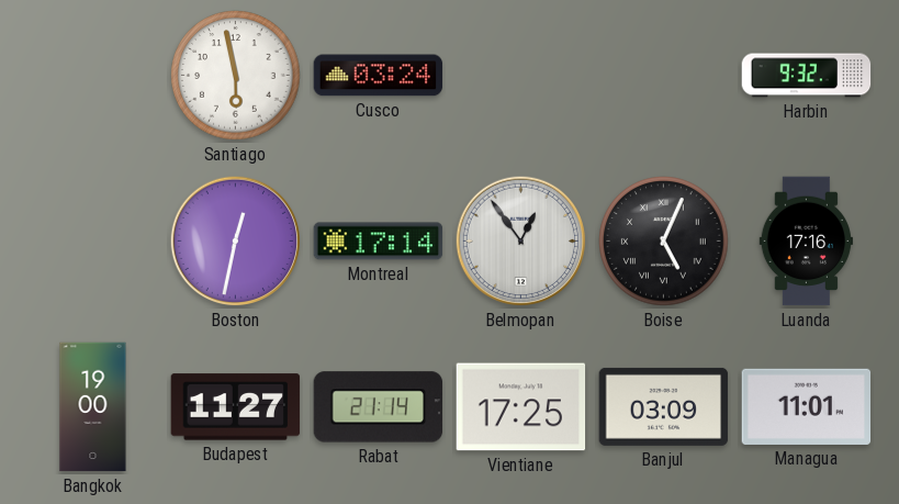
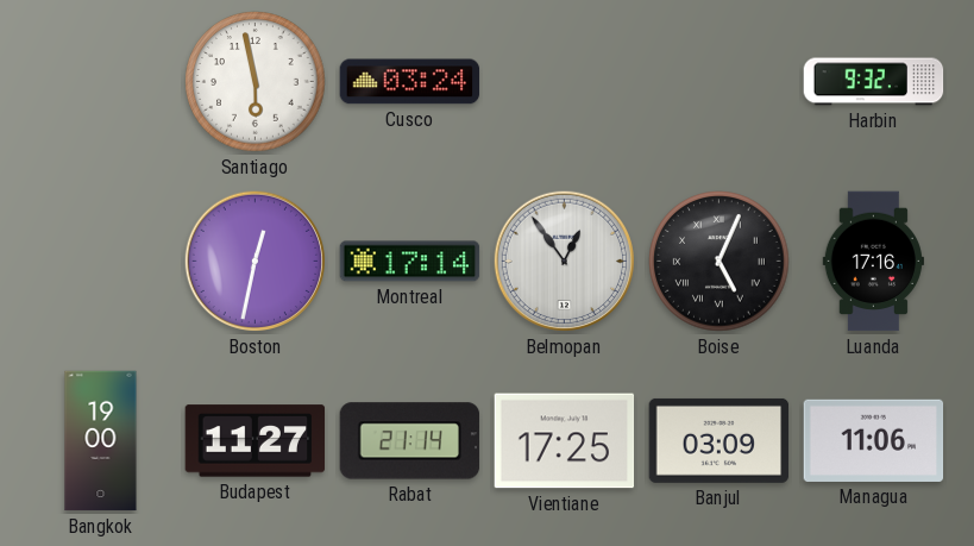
Managua: 11:01 -> 11:06
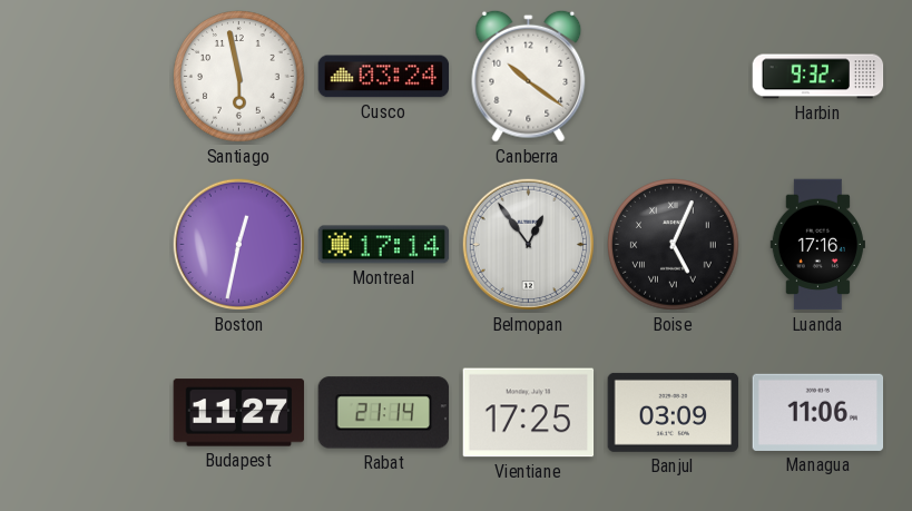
Canberra: none -> 10:21
Bangkok: 19:00 -> none
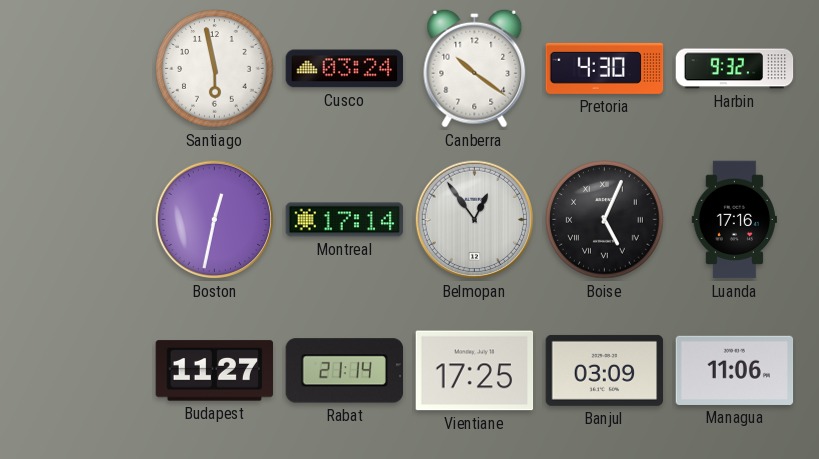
Pretoria: none -> 4:30
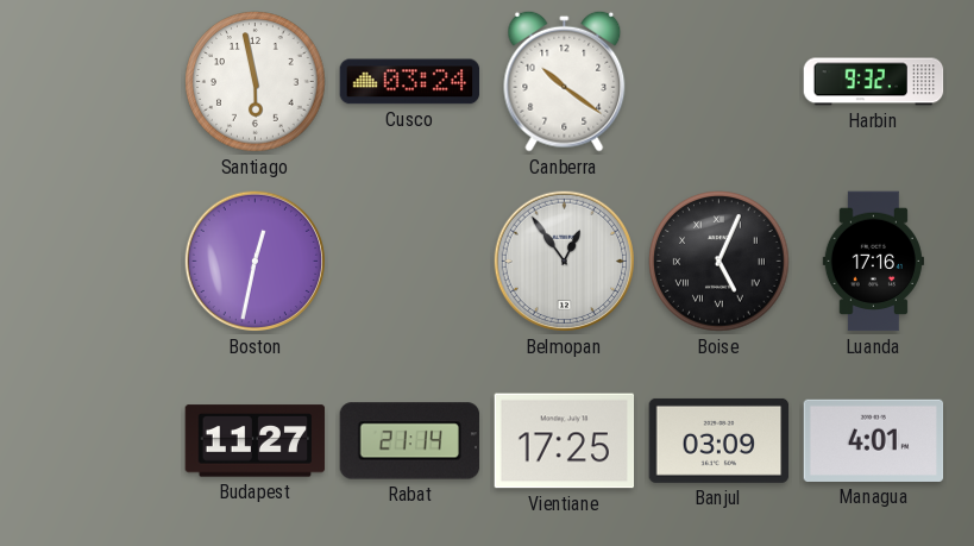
Pretoria: 4:30 -> none
Montreal: 17:14 -> none
Managua: 11:06 -> 4:01
